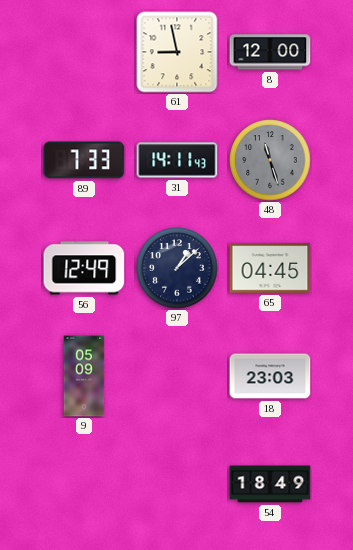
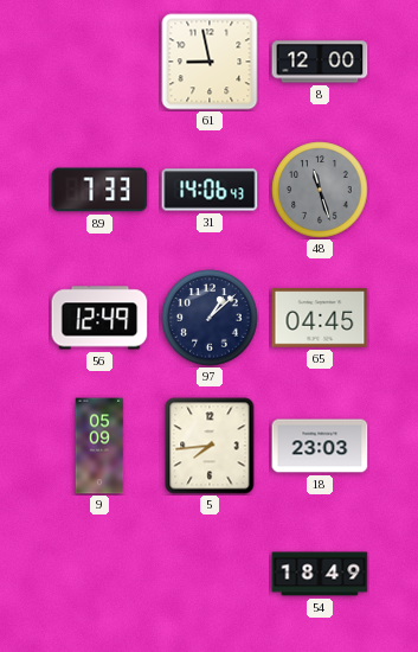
31: 14:11 -> 14:06
5: none -> 7:44
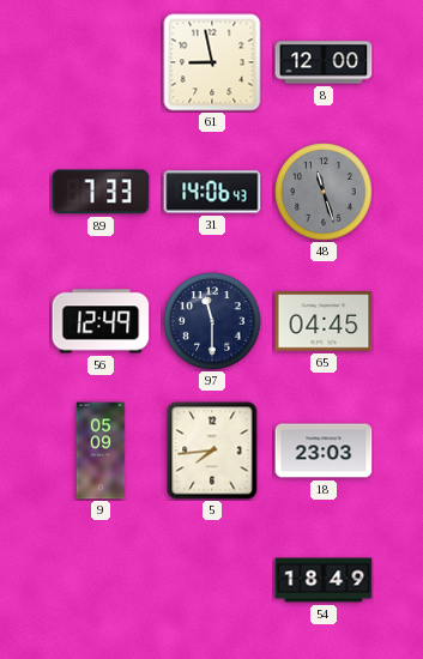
97: 1:08 -> 11:30
